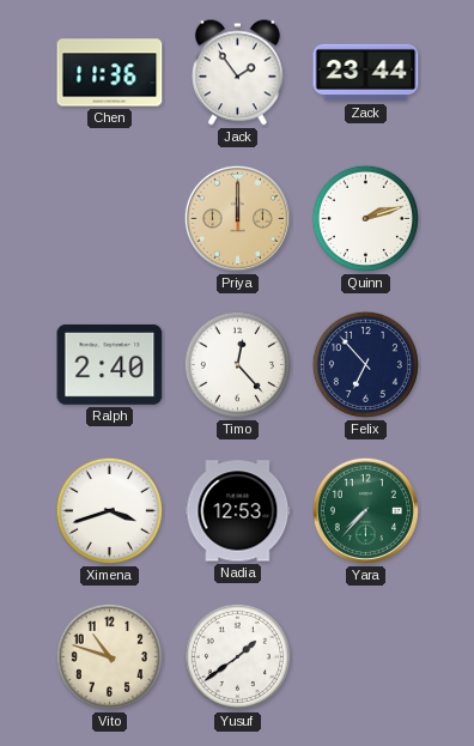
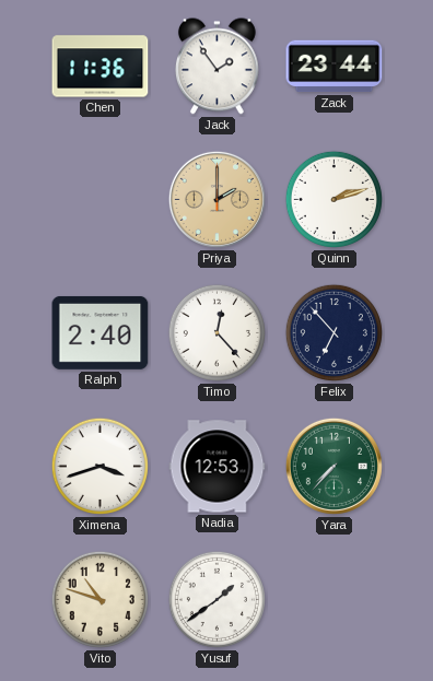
Priya: 12:00 -> 2:00
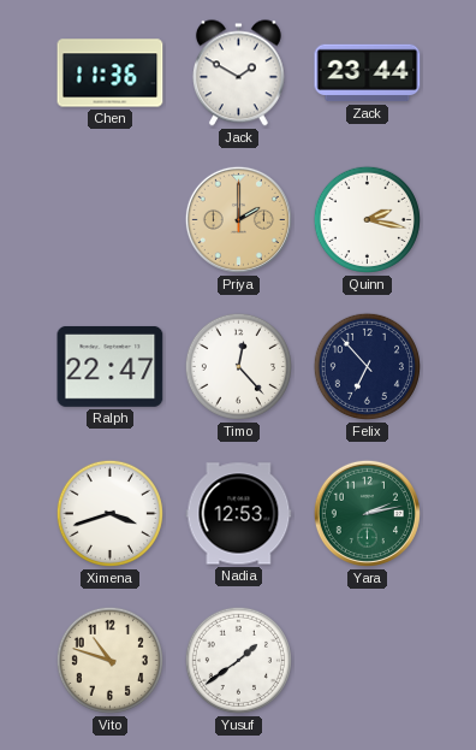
Jack: 1:54 -> 1:50
Quinn: 2:12 -> 2:17
Ralph: 2:40 -> 22:47
Yara: 7:37 -> 2:13
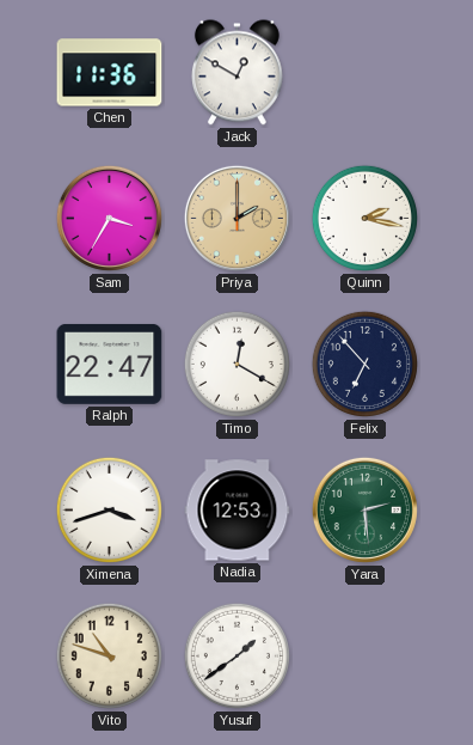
Jack: 1:50 -> 12:50
Zack: 23:44 -> none
Sam: none -> 3:35
Timo: 12:23 -> 12:20
Yara: 2:13 -> 2:29
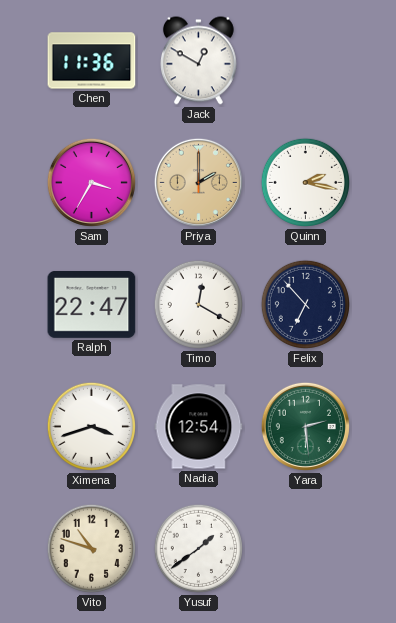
Nadia: 12:53 -> 12:54
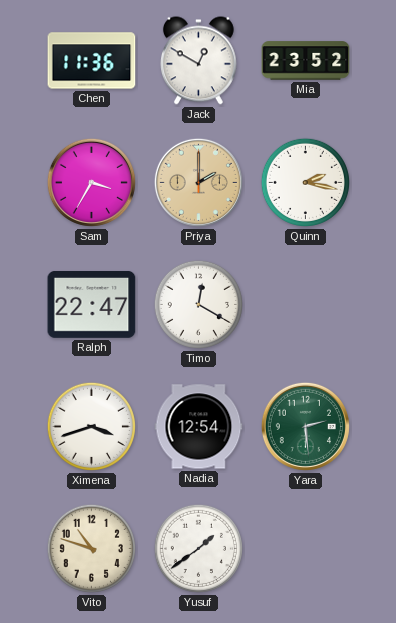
Mia: none -> 23:52
Felix: 6:53 -> none
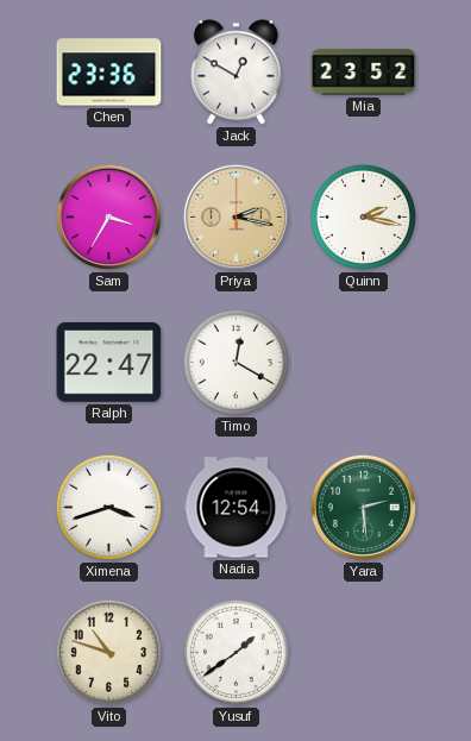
Chen: 11:36 -> 23:36
Priya: 2:00 -> 2:17
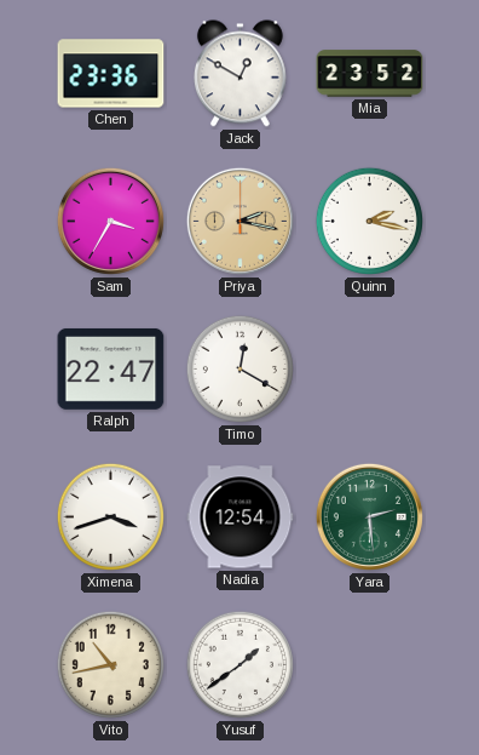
Vito: 10:48 -> 10:43
